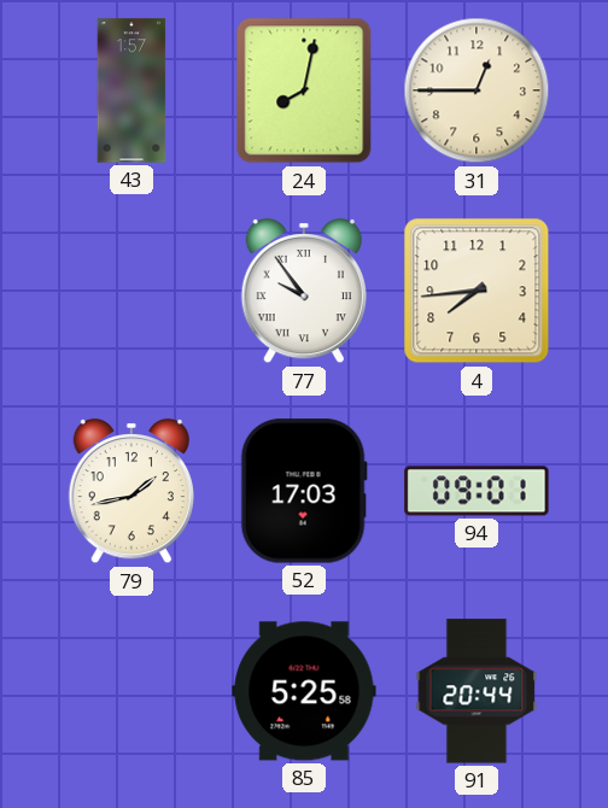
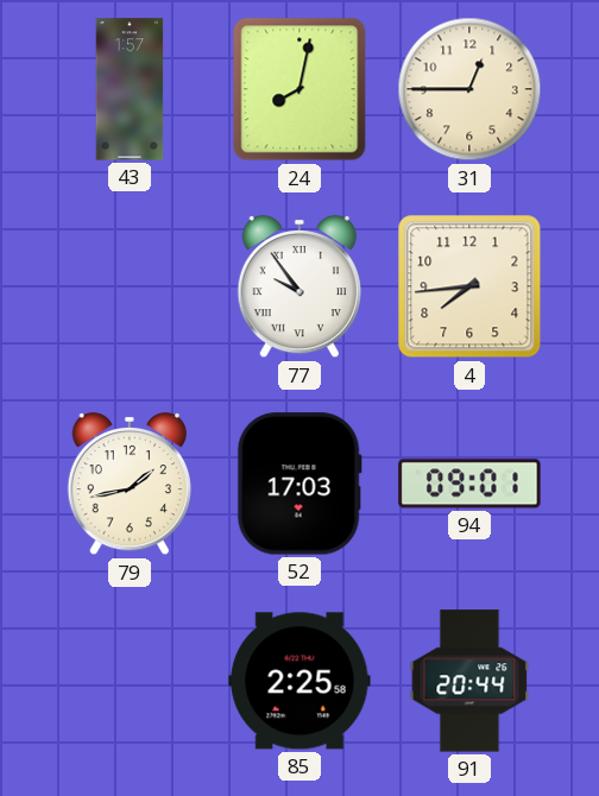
85: 5:25 -> 2:25
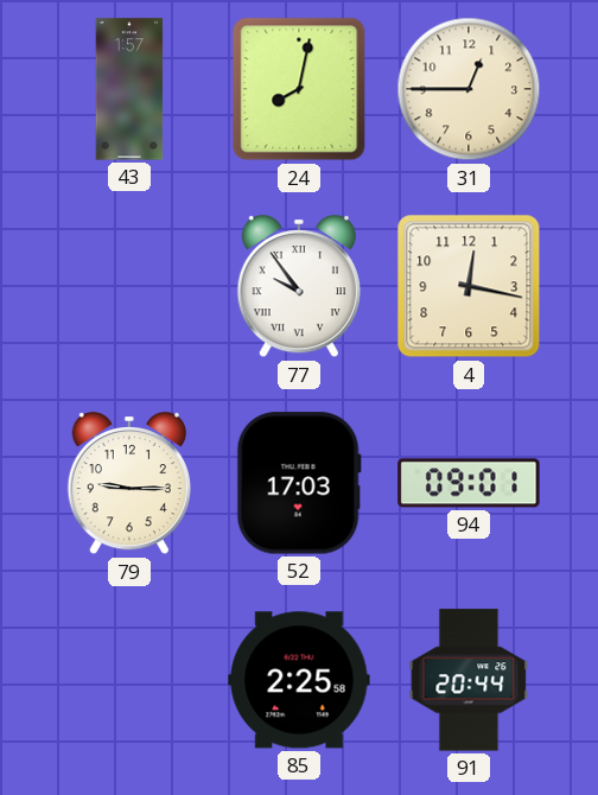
4: 7:44 -> 12:17
79: 1:43 -> 9:15
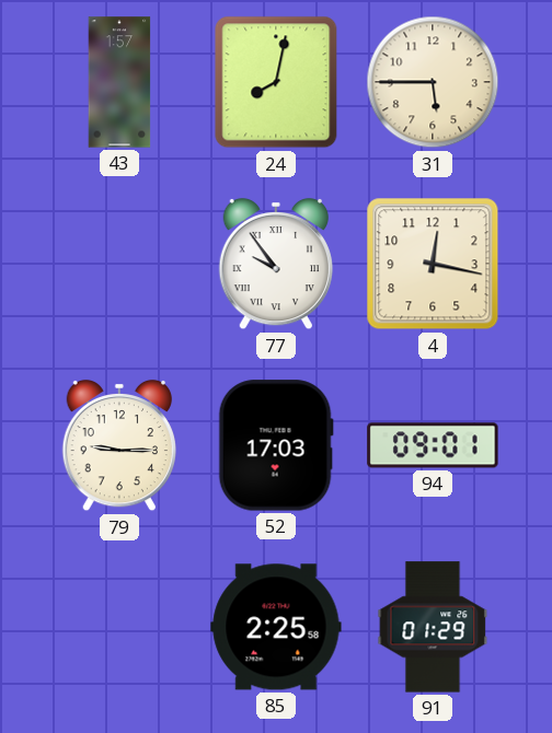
31: 12:45 -> 5:45
91: 20:44 -> 01:29
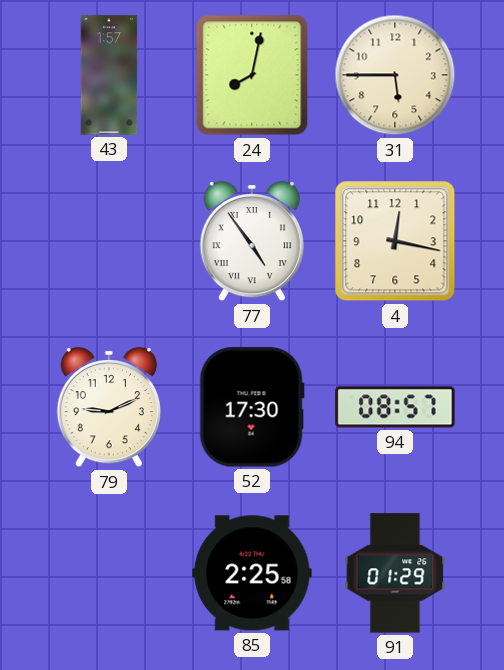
77: 9:54 -> 4:54
79: 9:15 -> 9:11
52: 17:03 -> 17:30
94: 09:01 -> 08:57
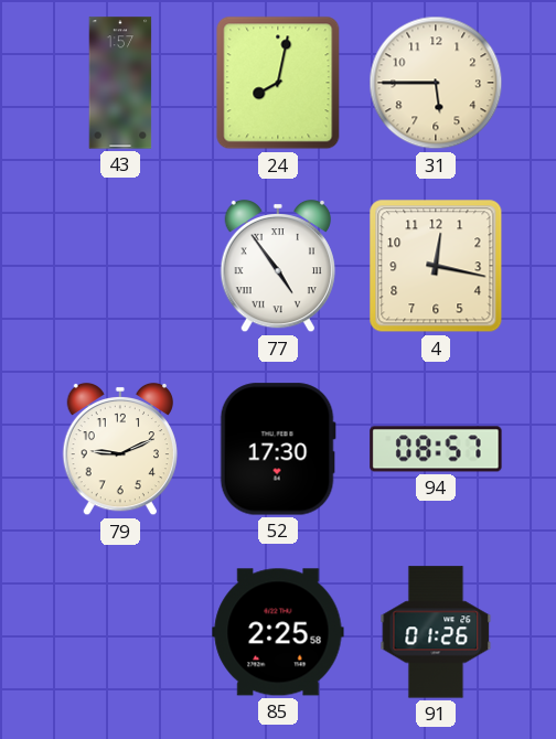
91: 01:29 -> 01:26
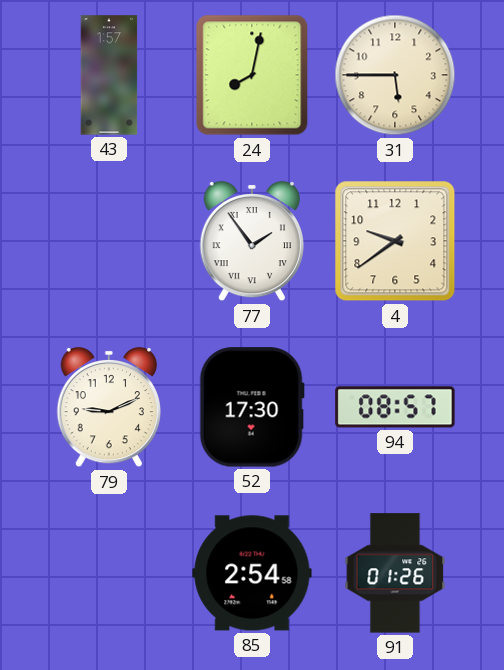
77: 4:54 -> 1:54
4: 12:17 -> 9:39
85: 2:25 -> 2:54
